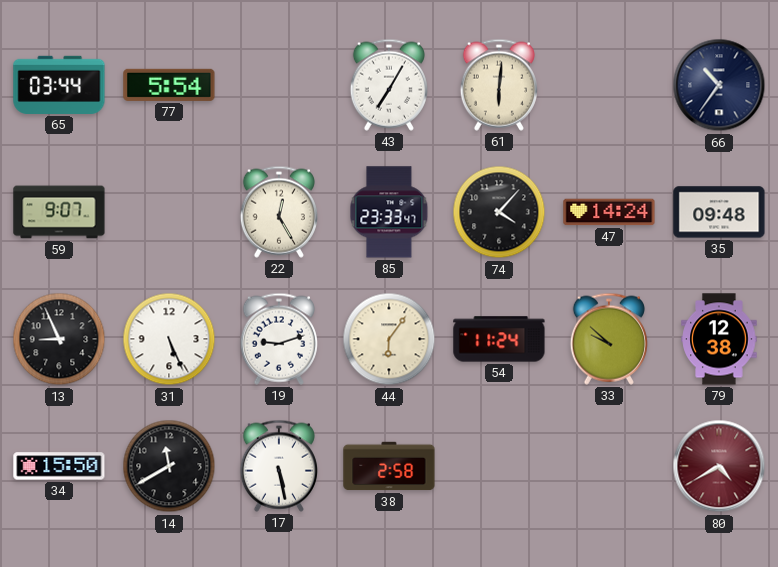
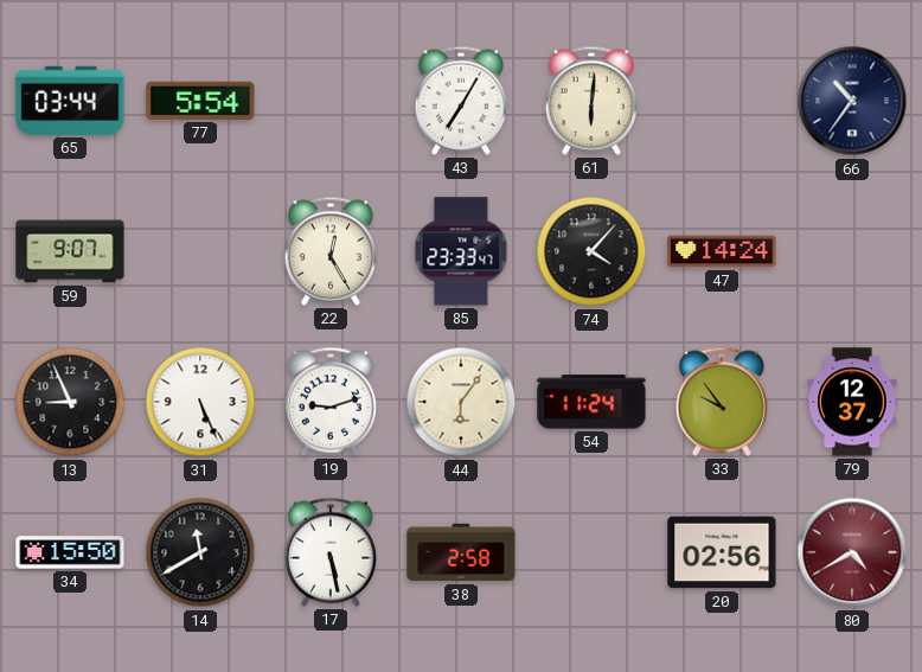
35: 09:48 -> none
33: 9:52 -> 9:54
79: 12:38 -> 12:37
20: none -> 02:56
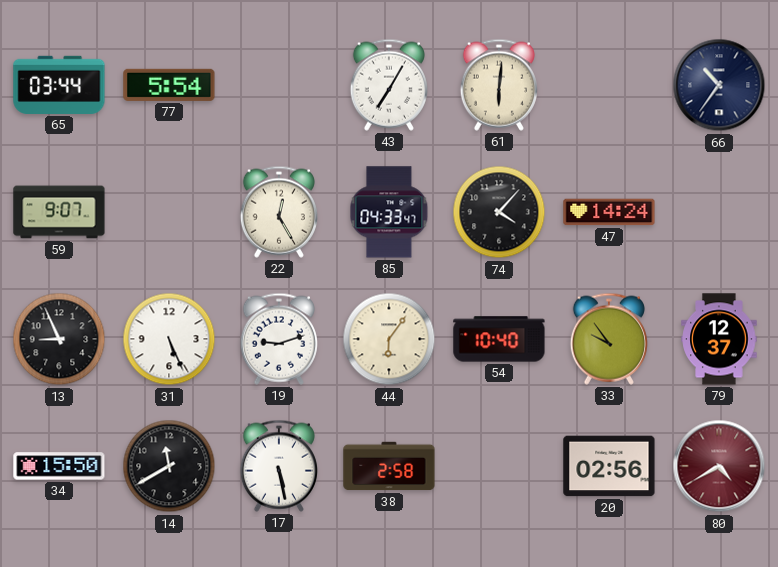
85: 23:33 -> 04:33
54: 11:24 -> 10:40
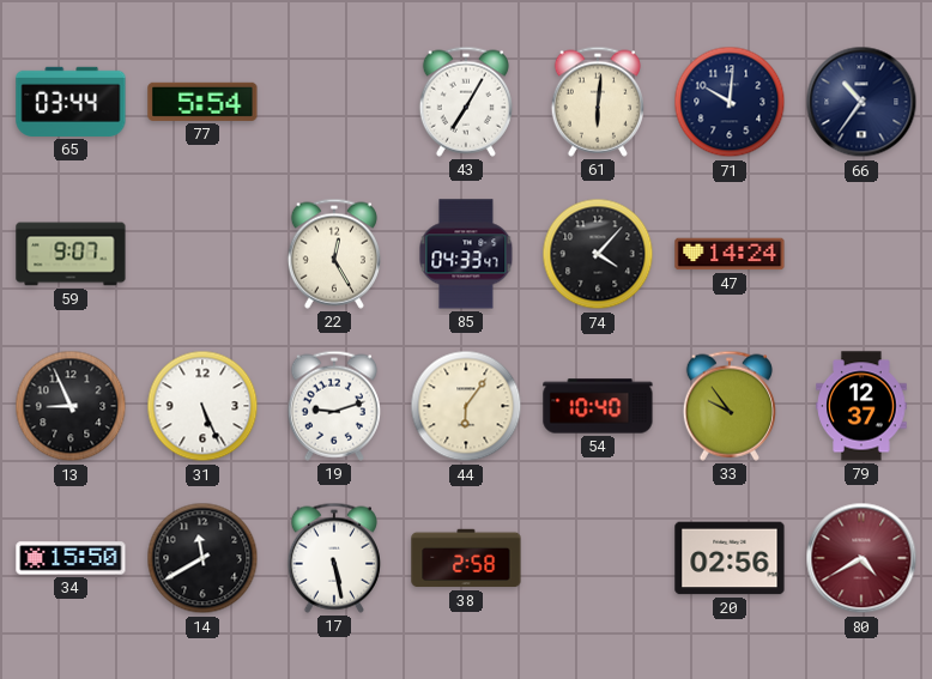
71: none -> 10:01
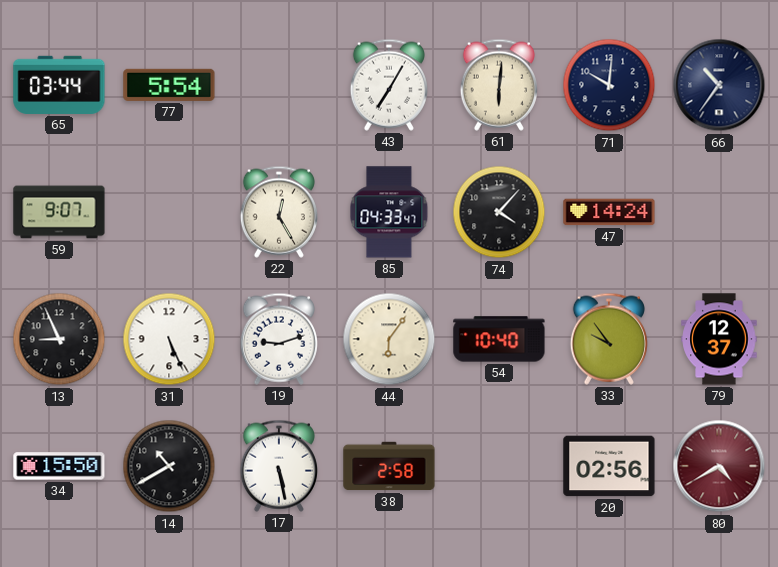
14: 11:40 -> 10:40
